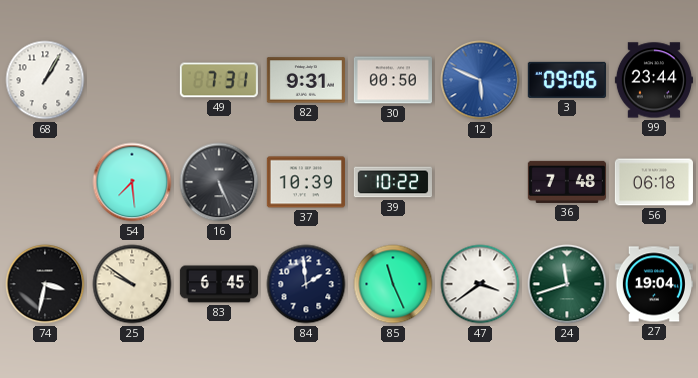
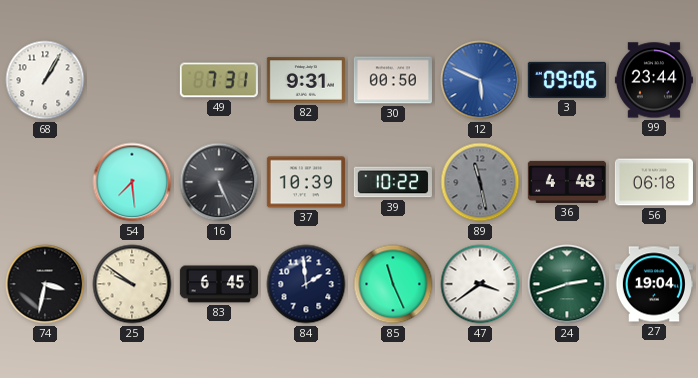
89: none -> 11:28
36: 7:48 -> 4:48
24: 11:42 -> 2:42
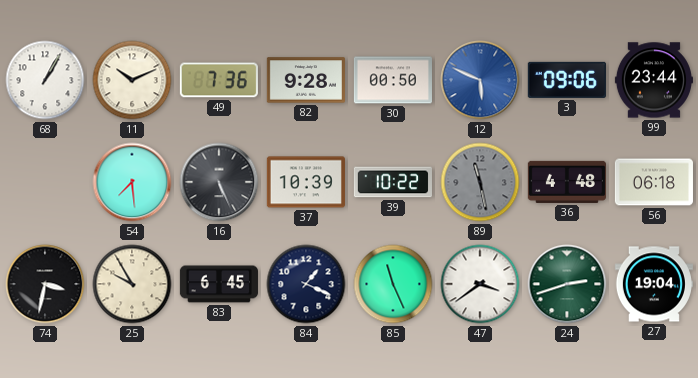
11: none -> 10:11
49: 7:31 -> 7:36
82: 9:31 -> 9:28
25: 9:51 -> 9:55
84: 1:59 -> 1:19
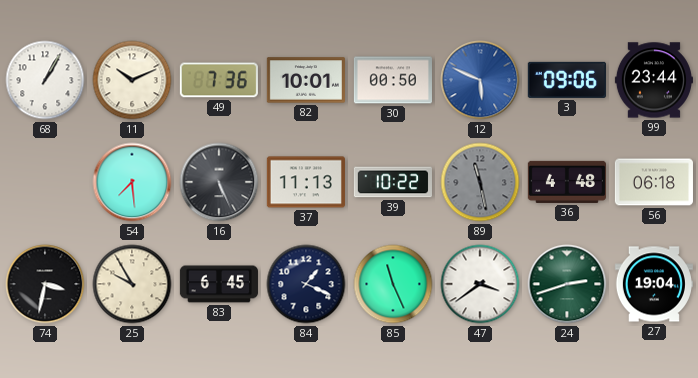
82: 9:28 -> 10:01
37: 10:39 -> 11:13
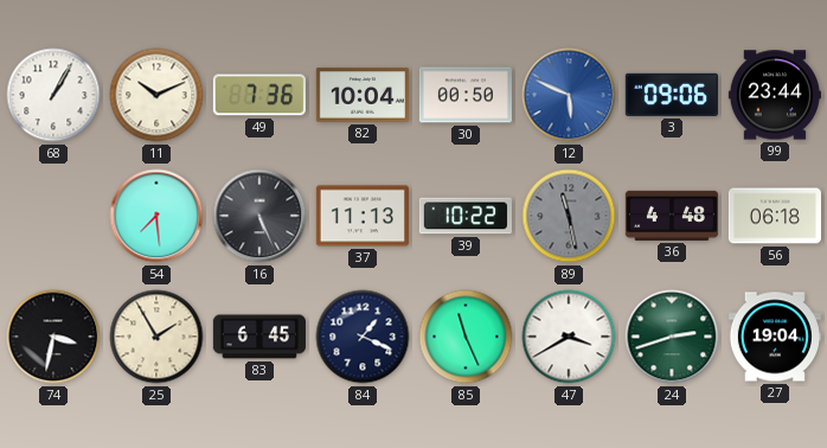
82: 10:01 -> 10:04
25: 9:55 -> 1:55
47: 3:39 -> 3:40
